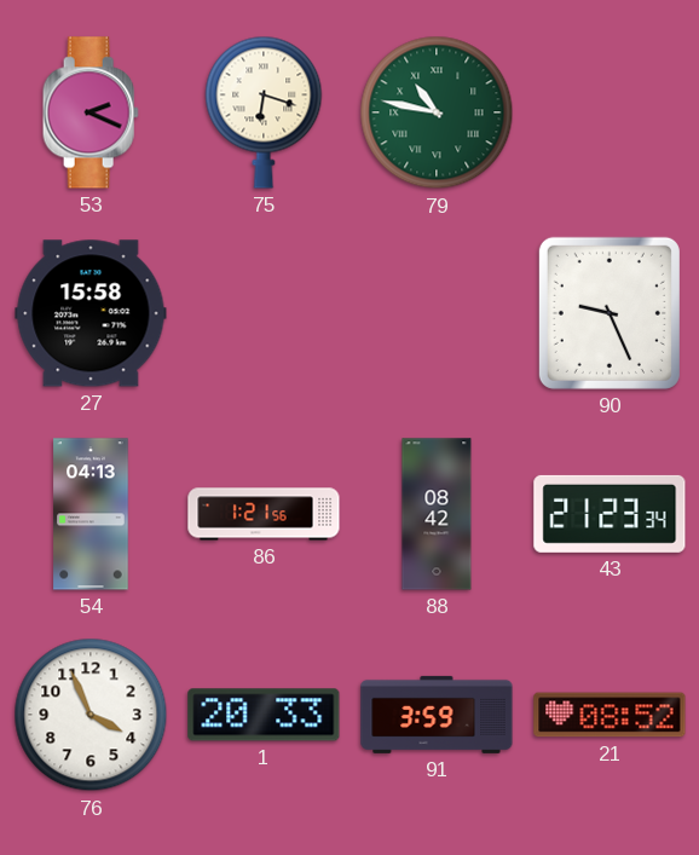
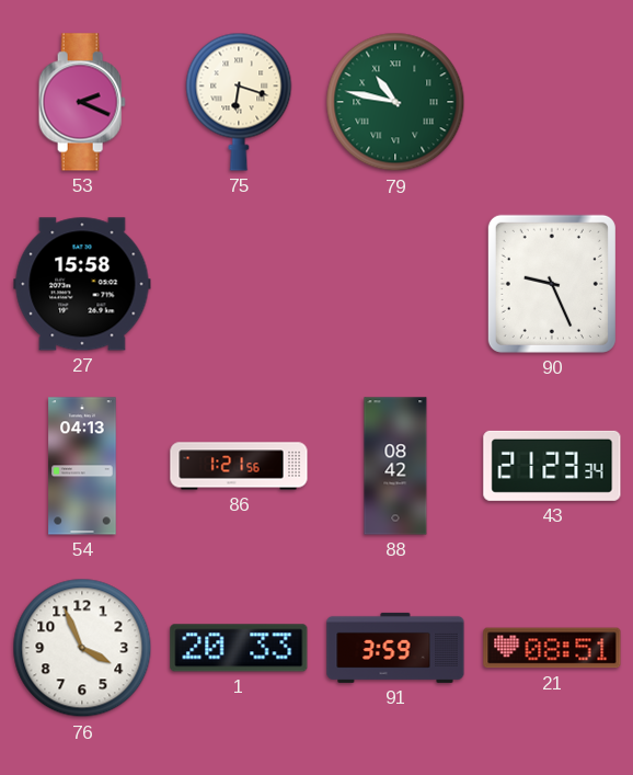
21: 08:52 -> 08:51
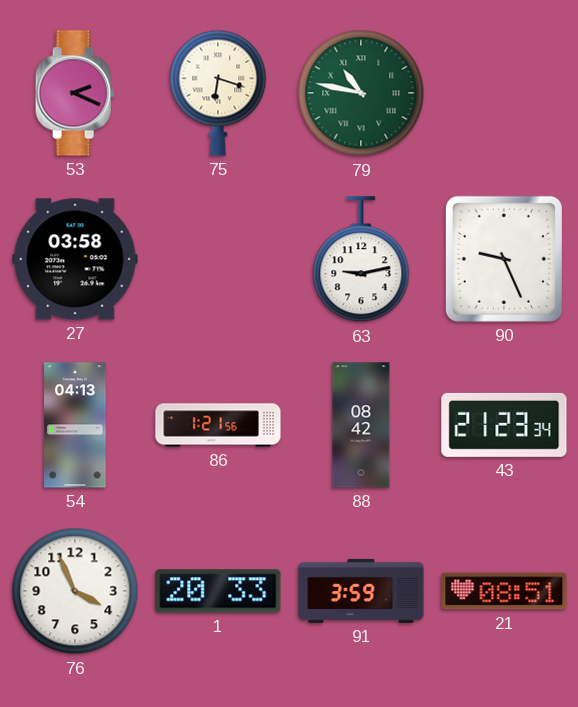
27: 15:58 -> 03:58
63: none -> 9:13
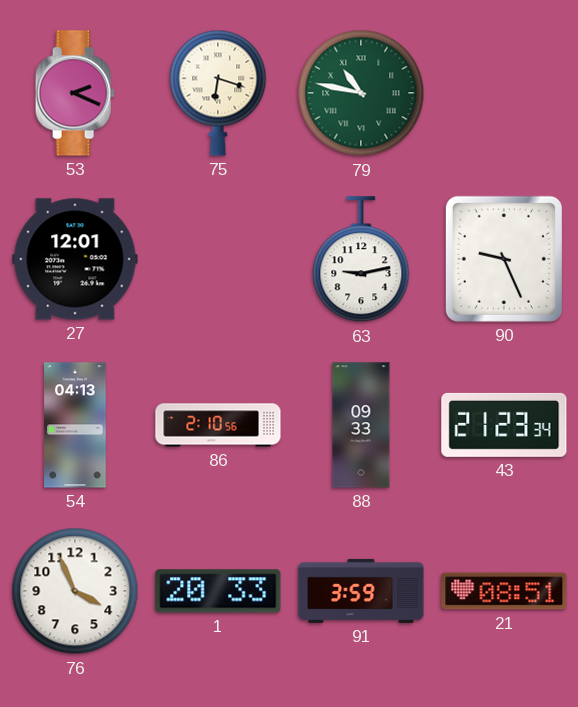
27: 03:58 -> 12:01
86: 1:21 -> 2:10
88: 08:42 -> 09:33
